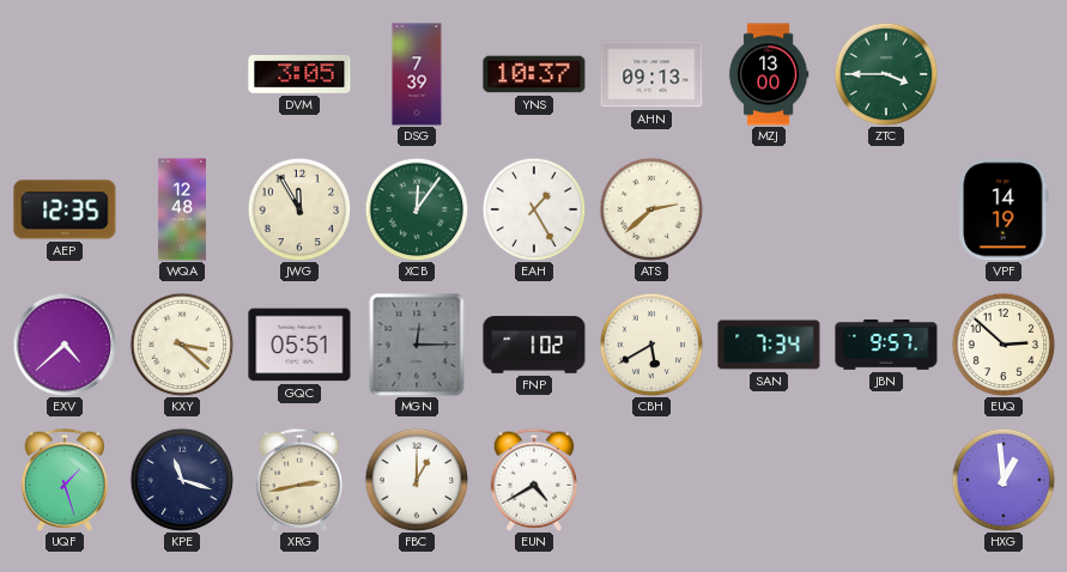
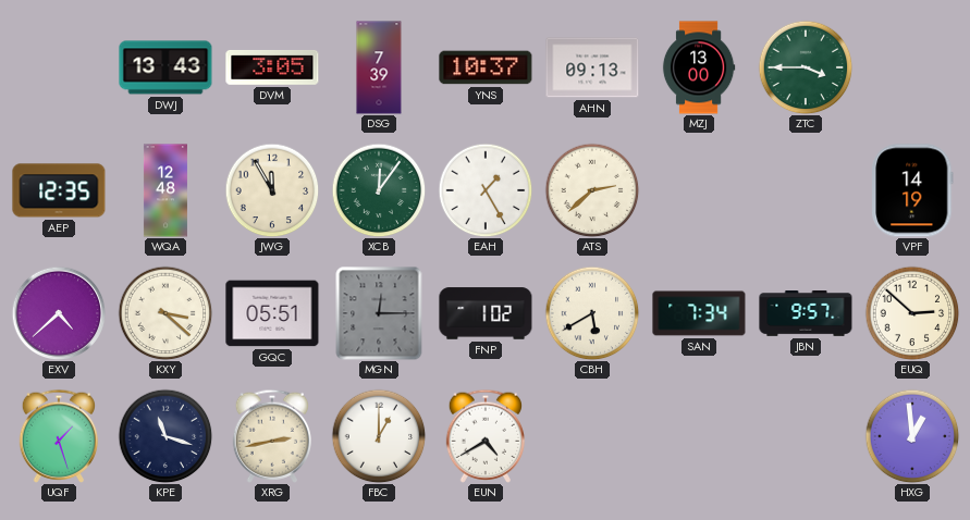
DWJ: none -> 13:43
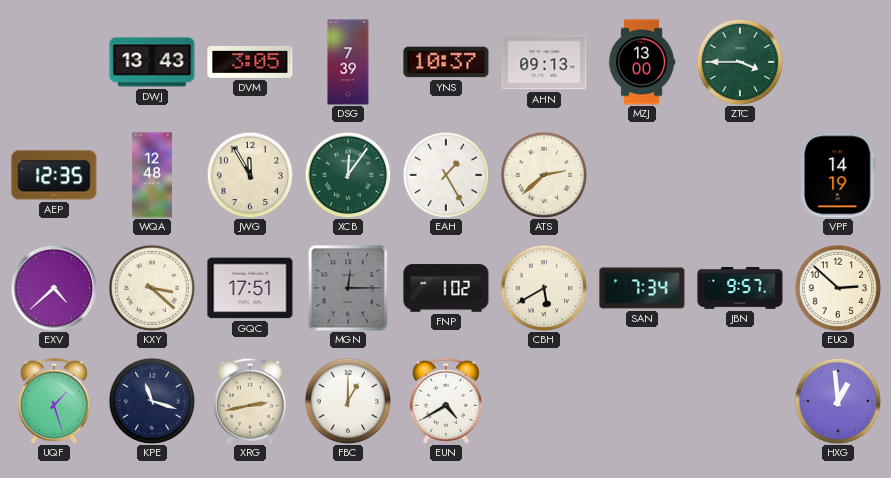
GQC: 05:51 -> 17:51
